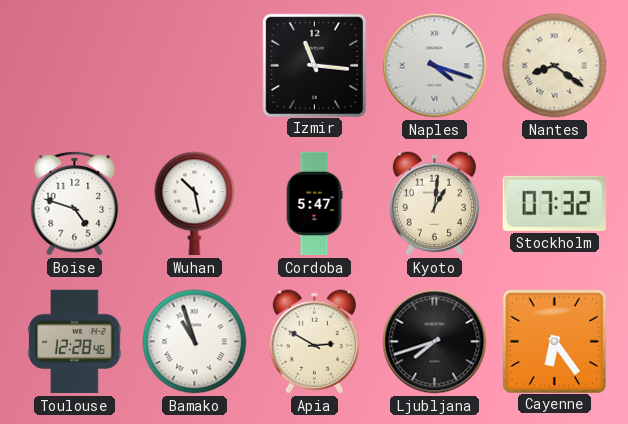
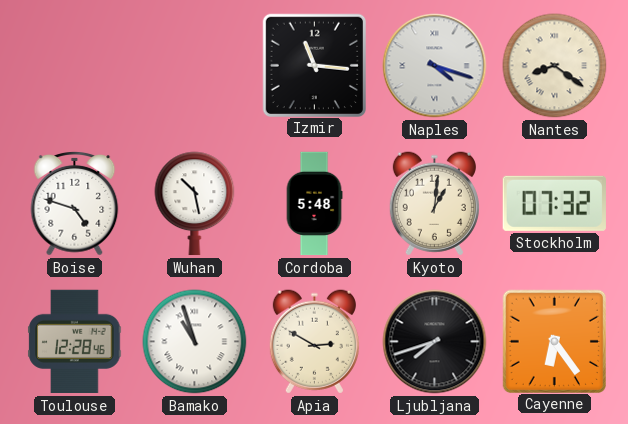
Cordoba: 5:47 -> 5:48
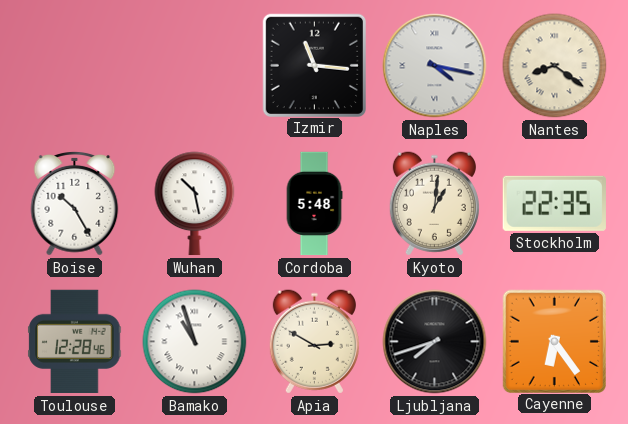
Naples: 4:18 -> 4:17
Boise: 4:48 -> 10:25
Stockholm: 07:32 -> 22:35
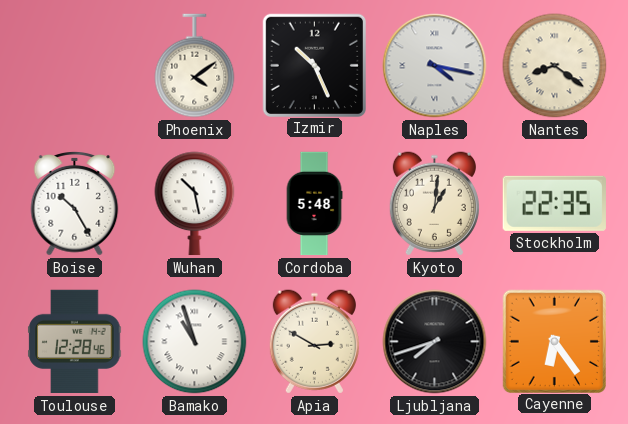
Phoenix: none -> 4:09
Izmir: 11:16 -> 10:26
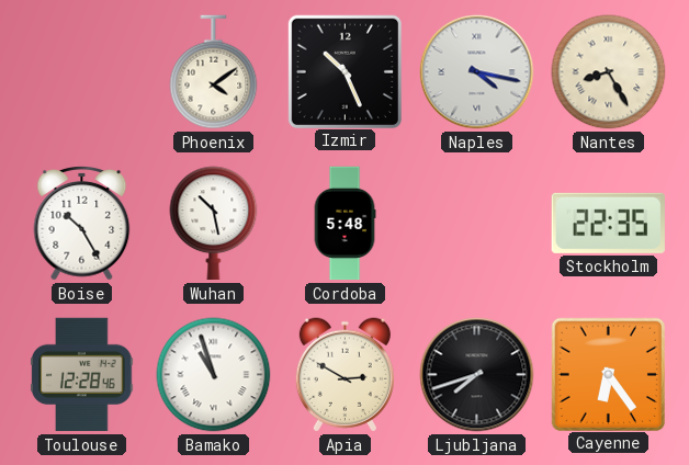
Nantes: 8:21 -> 8:25
Kyoto: 1:01 -> none
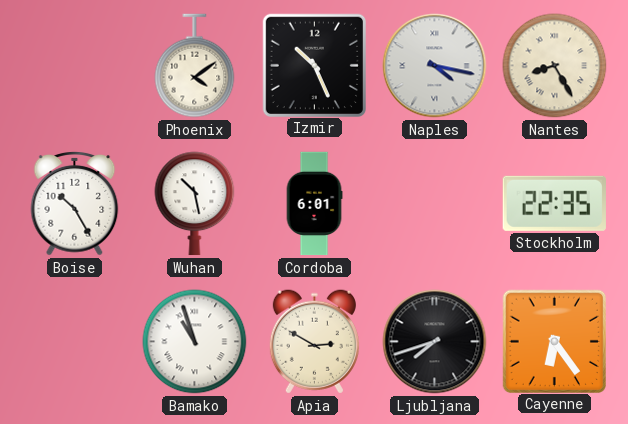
Cordoba: 5:48 -> 6:01
Toulouse: 12:28 -> none
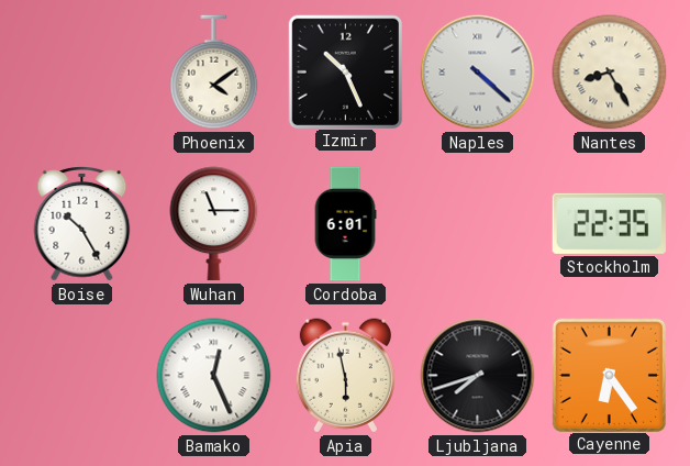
Naples: 4:17 -> 4:22
Wuhan: 10:28 -> 11:15
Bamako: 10:57 -> 12:26
Apia: 2:50 -> 5:58
